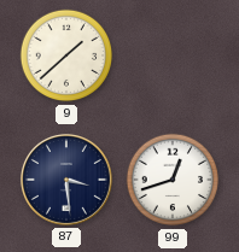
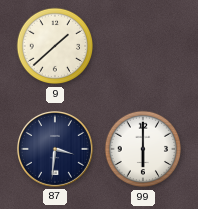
87: 3:29 -> 3:31
99: 12:42 -> 6:00
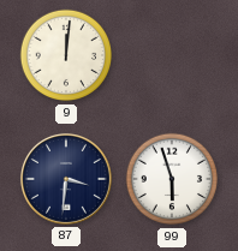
9: 1:38 -> 12:01
99: 6:00 -> 5:57
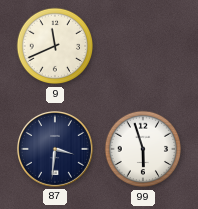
9: 12:01 -> 11:41
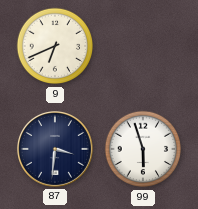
9: 11:41 -> 6:41
